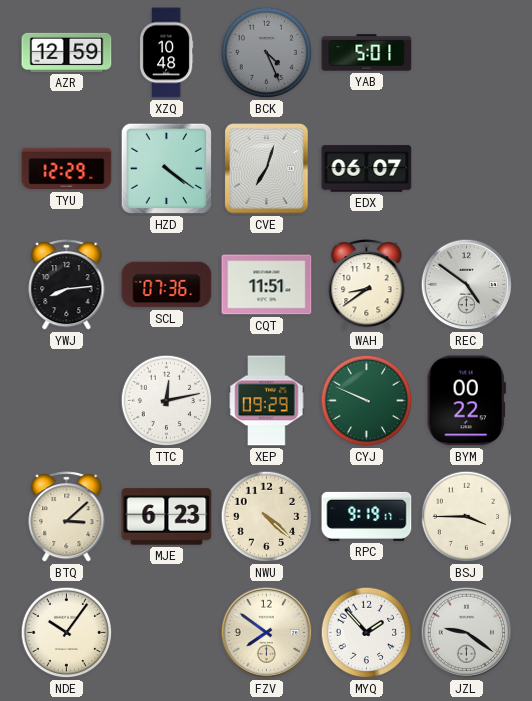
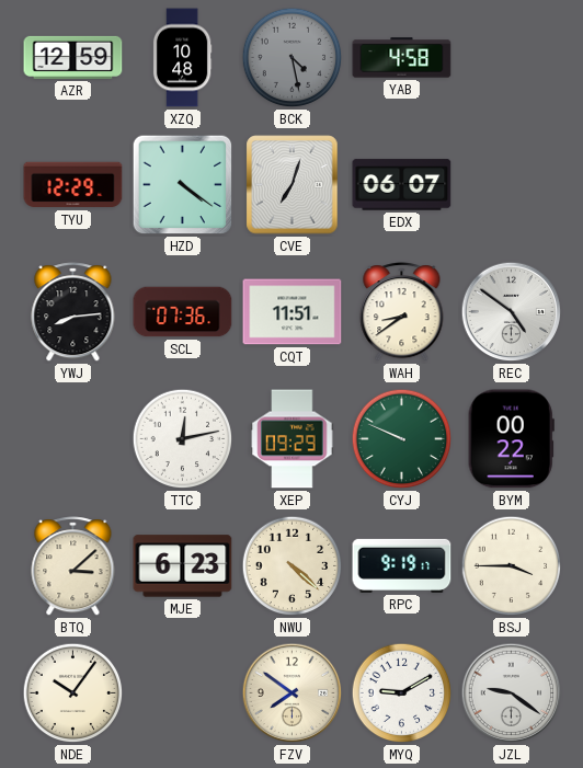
BCK: 4:26 -> 4:28
YAB: 5:01 -> 4:58
MYQ: 1:53 -> 9:10
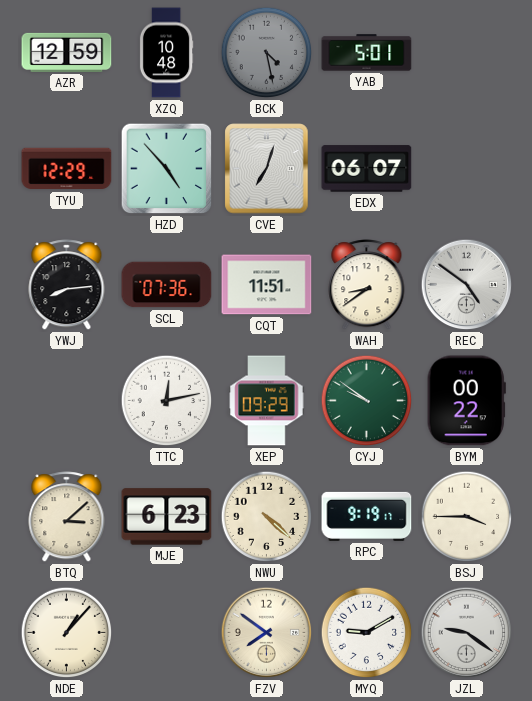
YAB: 4:58 -> 5:01
HZD: 4:21 -> 4:53
CYJ: 9:49 -> 9:51
NDE: 10:06 -> 1:07
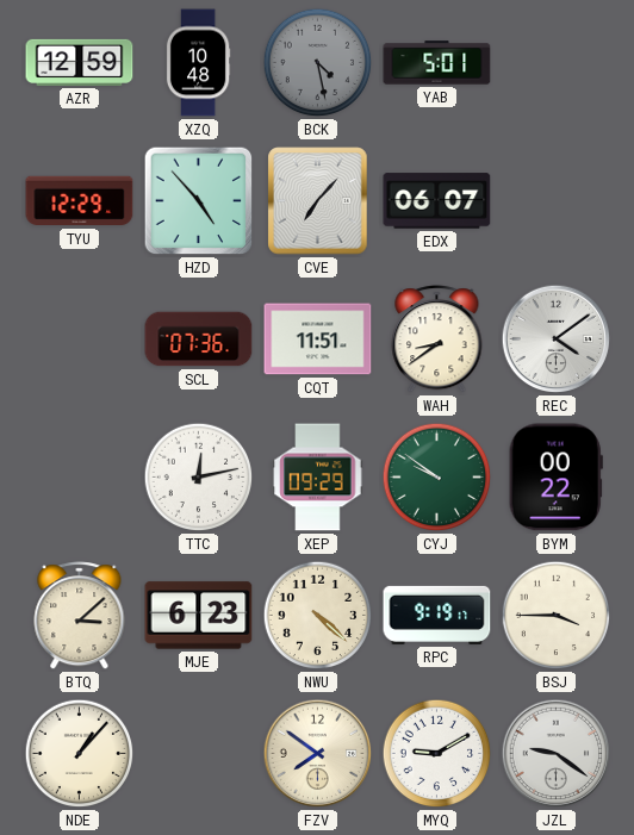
CVE: 7:03 -> 7:07
YWJ: 8:14 -> none
REC: 4:51 -> 4:09
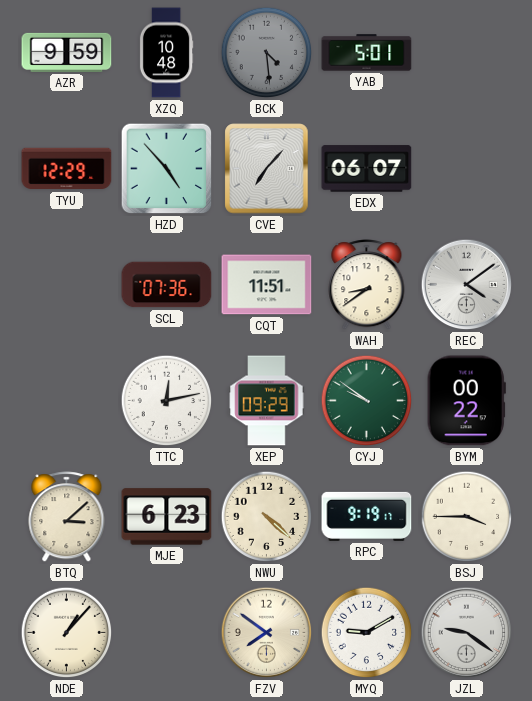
AZR: 12:59 -> 9:59
BCK: 4:28 -> 4:29
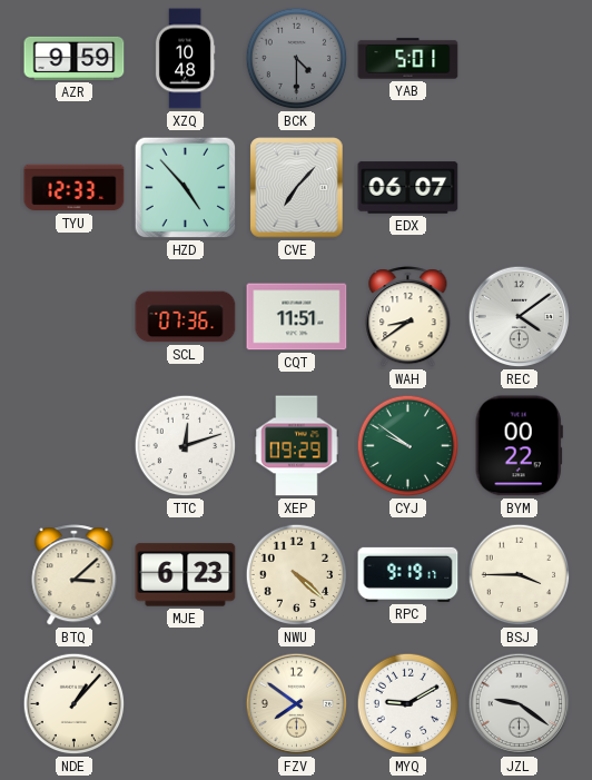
BCK: 4:29 -> 4:30
TYU: 12:29 -> 12:33
TTC: 12:13 -> 12:12
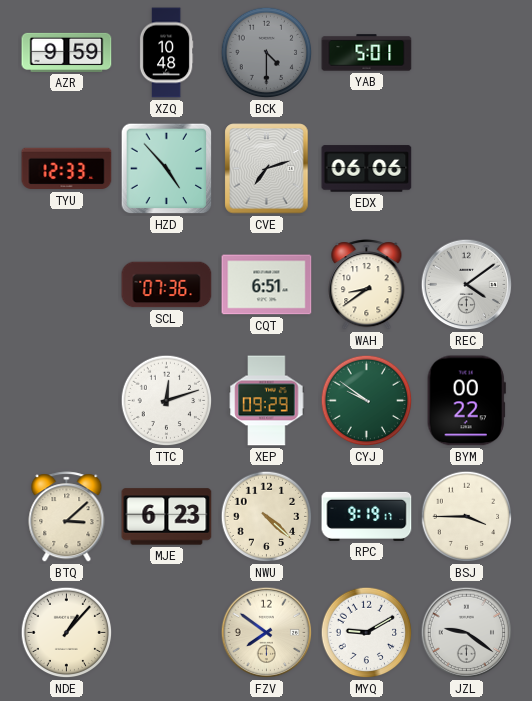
CVE: 7:07 -> 7:12
EDX: 06:07 -> 06:06
CQT: 11:51 -> 6:51
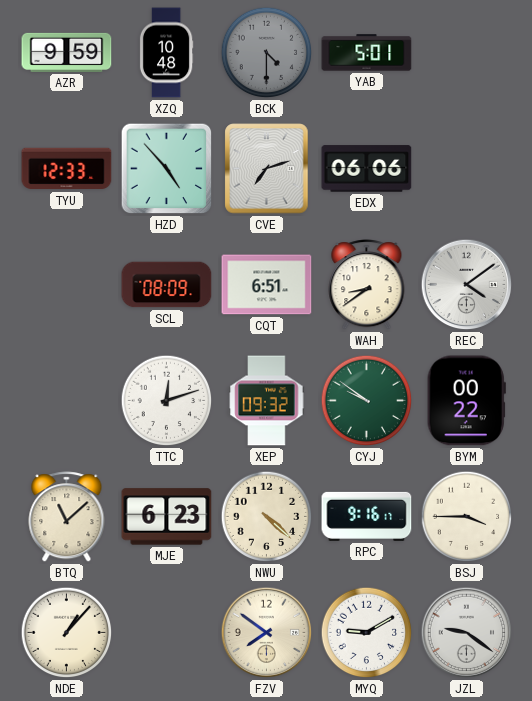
SCL: 07:36 -> 08:09
XEP: 09:29 -> 09:32
BTQ: 3:08 -> 11:08
RPC: 9:19 -> 9:16
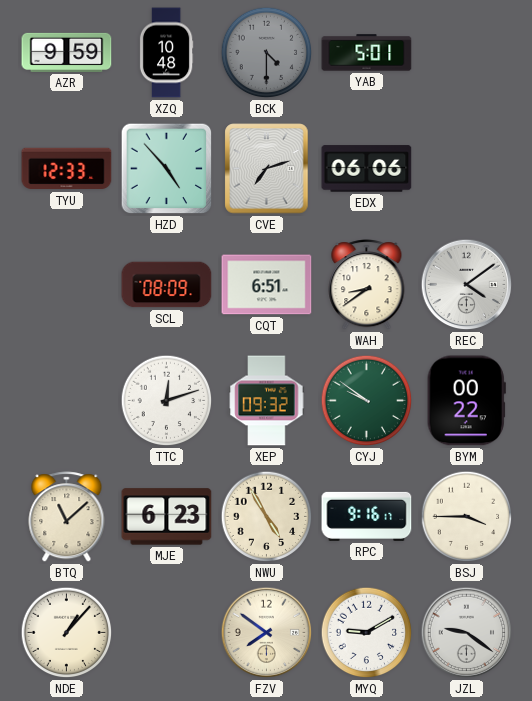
NWU: 4:22 -> 4:55
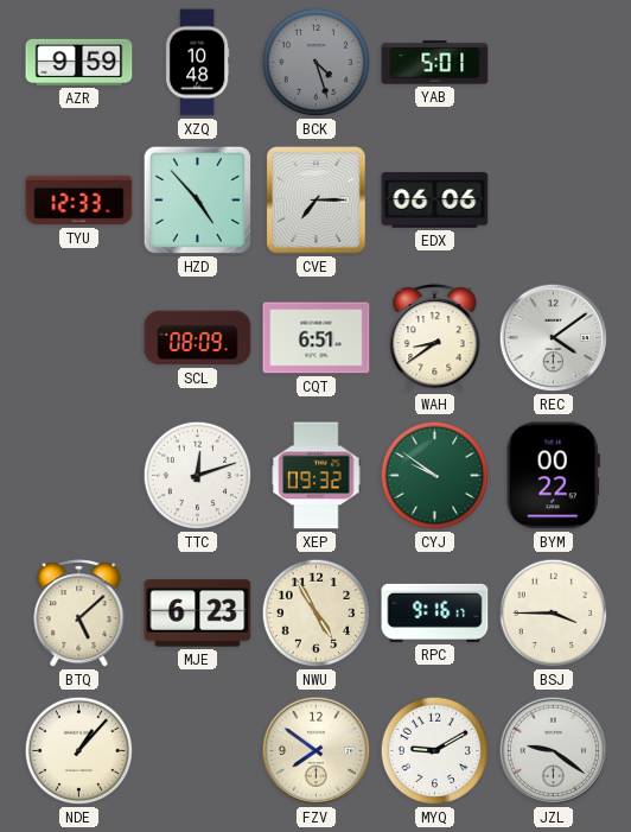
BCK: 4:30 -> 4:27
CVE: 7:12 -> 7:15
BTQ: 11:08 -> 5:08
